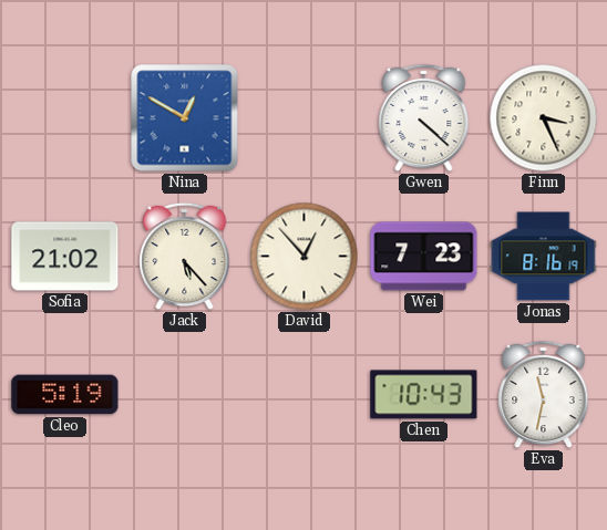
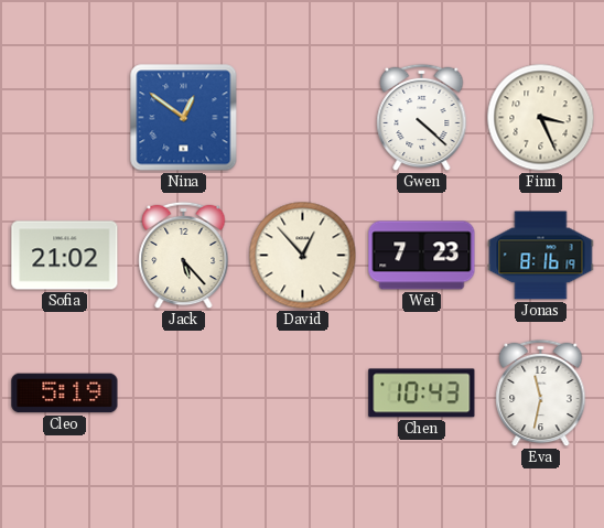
Nina: 12:50 -> 12:51
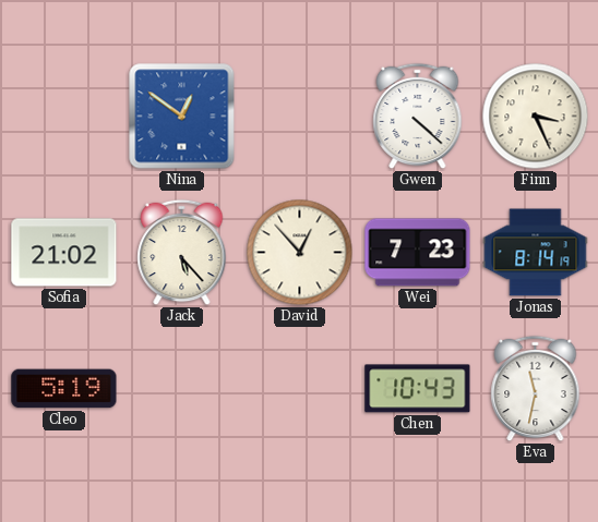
Jonas: 8:16 -> 8:14
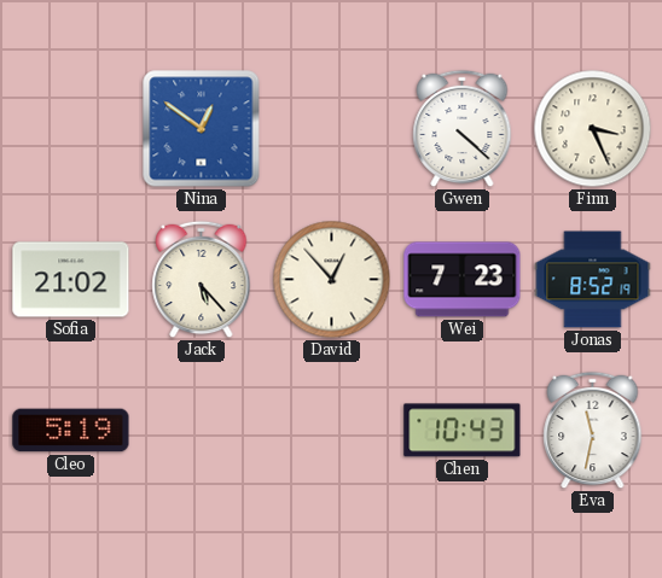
Jonas: 8:14 -> 8:52
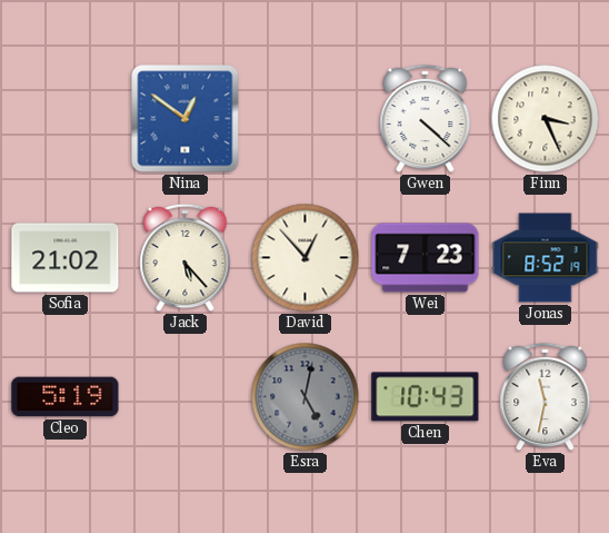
Esra: none -> 5:02
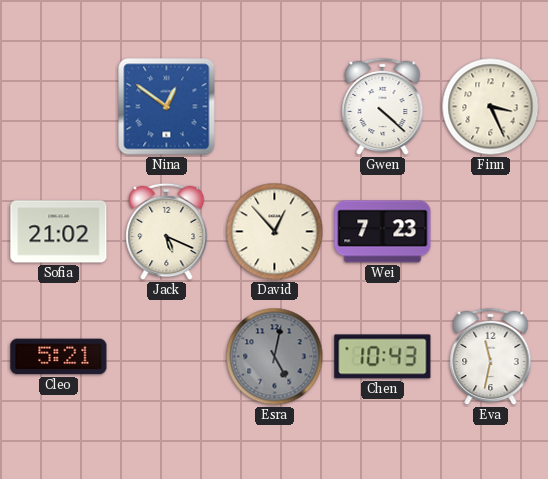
Jack: 5:23 -> 5:19
Jonas: 8:52 -> none
Cleo: 5:19 -> 5:21
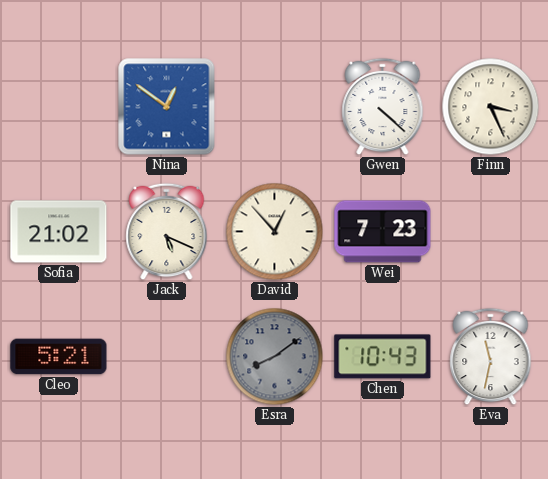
Esra: 5:02 -> 8:09
